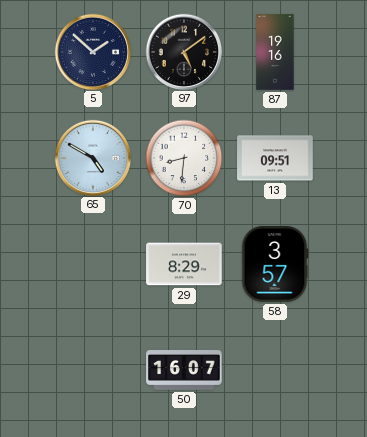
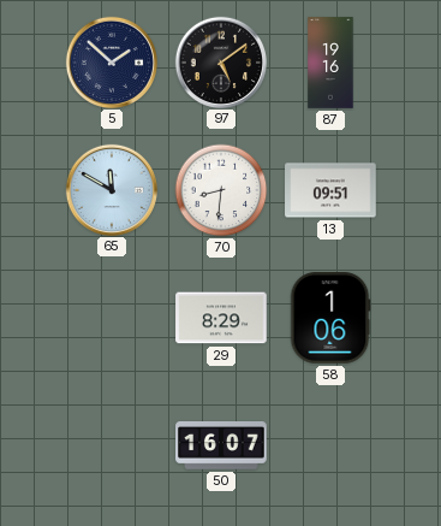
65: 4:50 -> 11:50
58: 3:57 -> 1:06
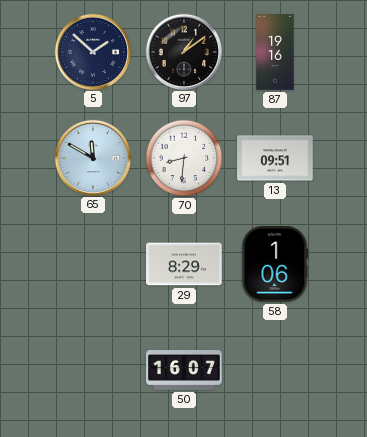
97: 5:09 -> 1:09
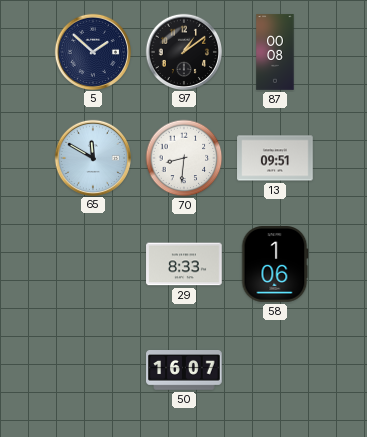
87: 19:16 -> 00:08
29: 8:29 -> 8:33
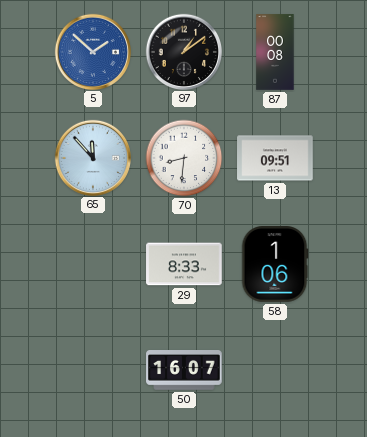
5 dial: navy -> blue
65: 11:50 -> 11:53
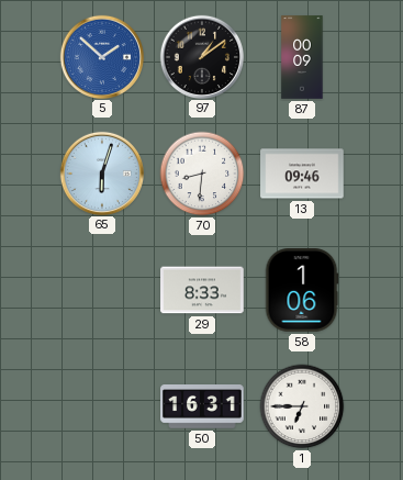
87: 00:08 -> 00:09
65: 11:53 -> 6:03
13: 09:51 -> 09:46
50: 16:07 -> 16:31
1: none -> 6:45
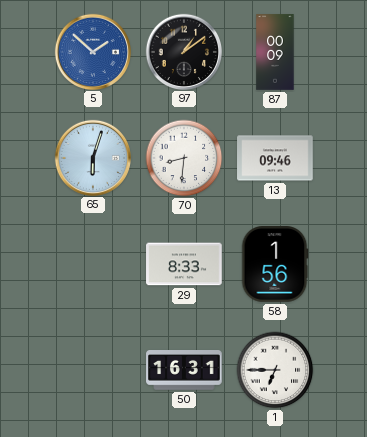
58: 1:06 -> 1:56
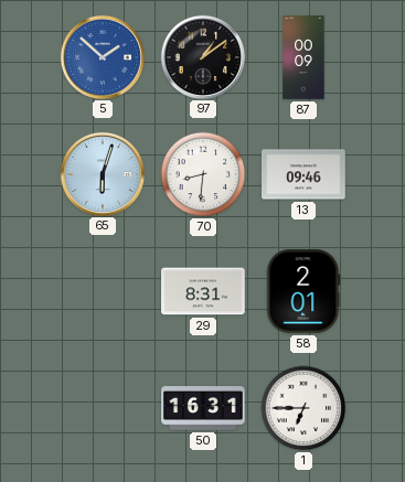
29: 8:33 -> 8:31
58: 1:56 -> 2:01
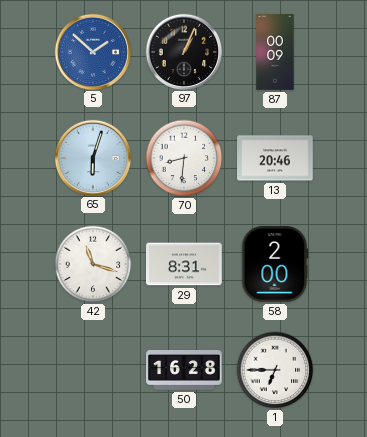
97: 1:09 -> 1:04
13: 09:46 -> 20:46
42: none -> 11:18
58: 2:01 -> 2:00
50: 16:31 -> 16:28
